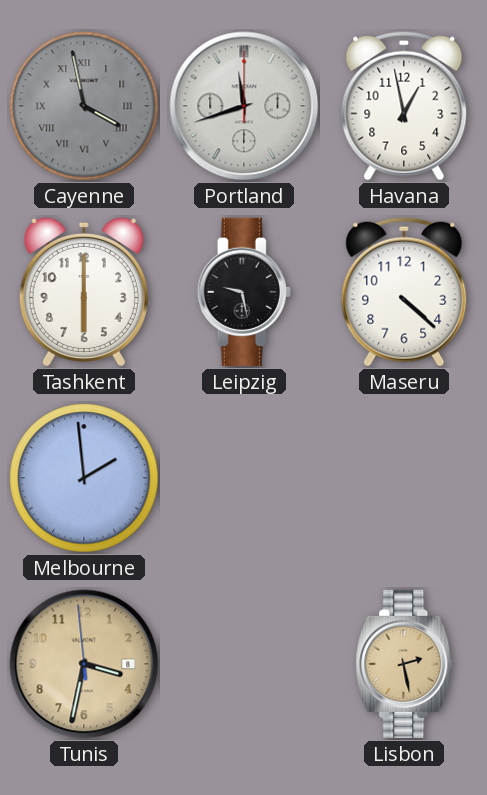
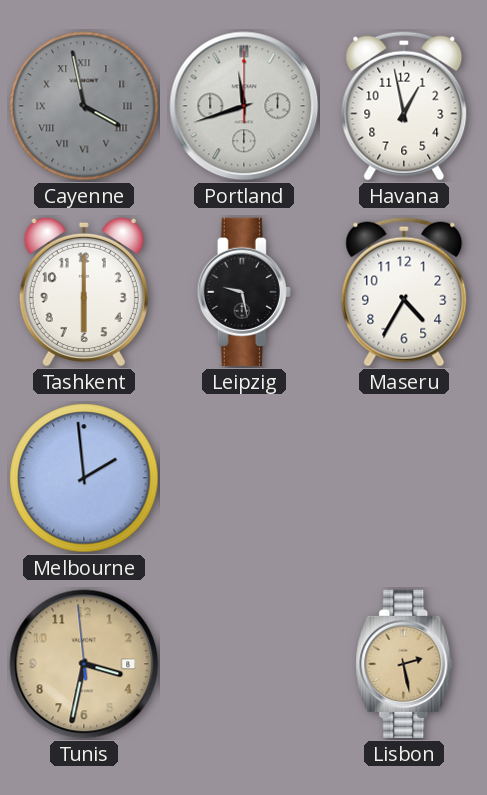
Maseru: 4:22 -> 4:35
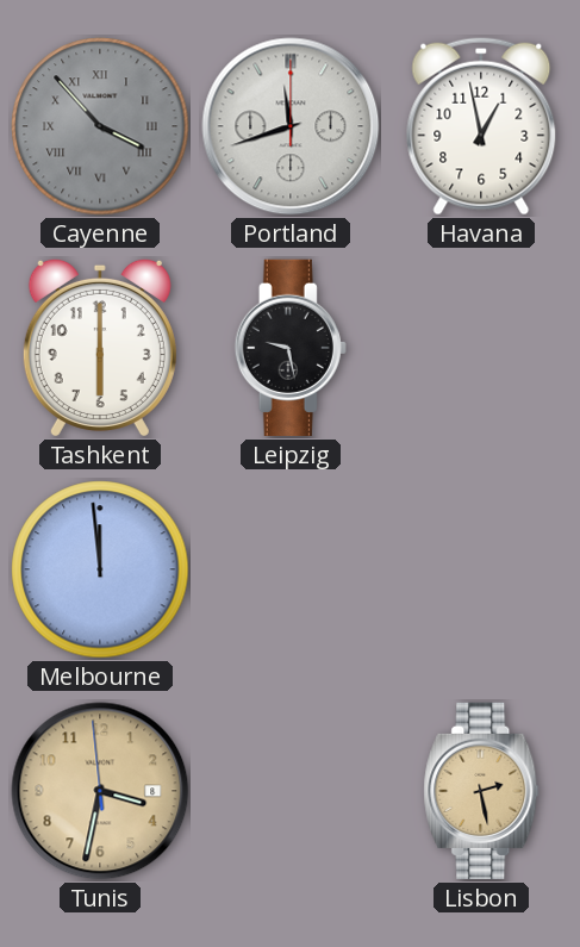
Cayenne: 3:58 -> 3:53
Maseru: 4:35 -> none
Melbourne: 1:59 -> 11:59
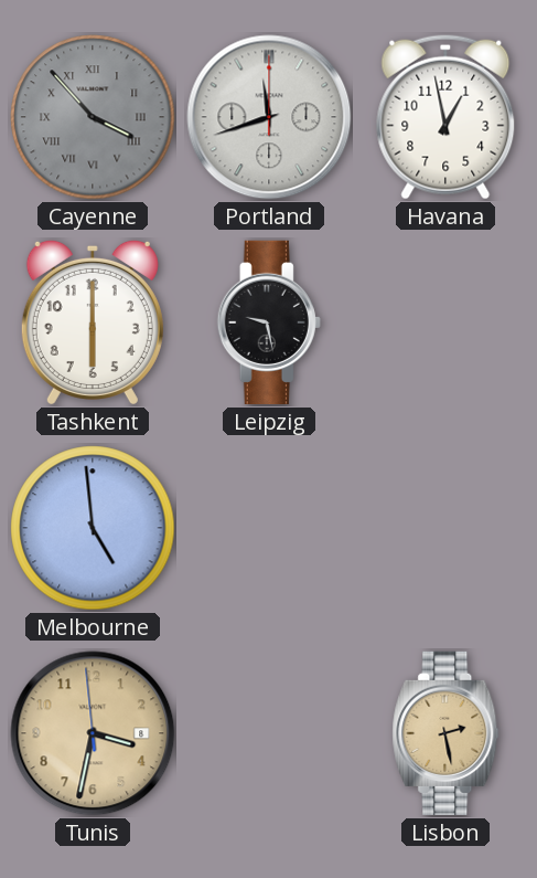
Melbourne: 11:59 -> 4:59
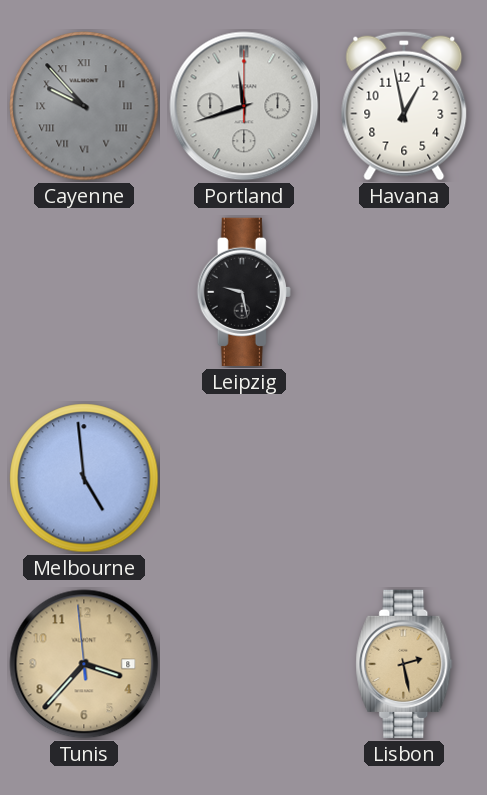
Cayenne: 3:53 -> 9:53
Tashkent: 6:00 -> none
Tunis: 3:31 -> 3:36
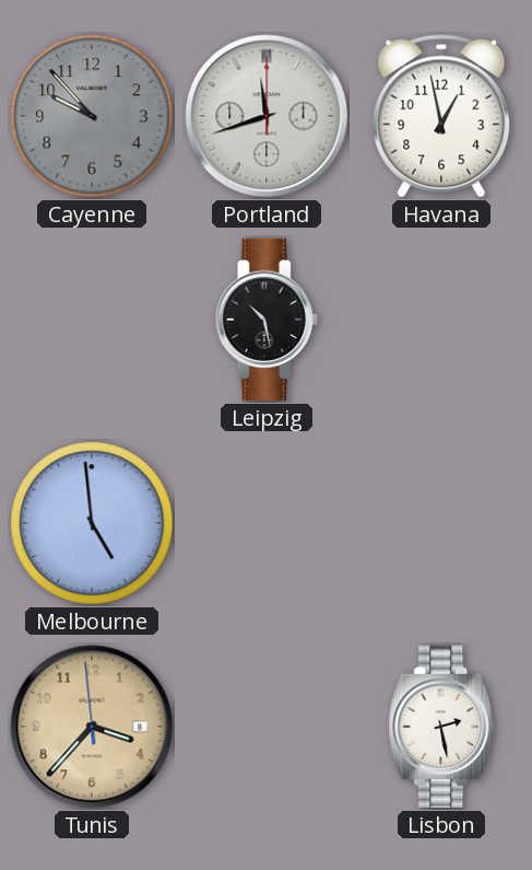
Cayenne numerals: Roman -> Arabic
Leipzig: 9:28 -> 10:28
Lisbon dial: champagne -> white
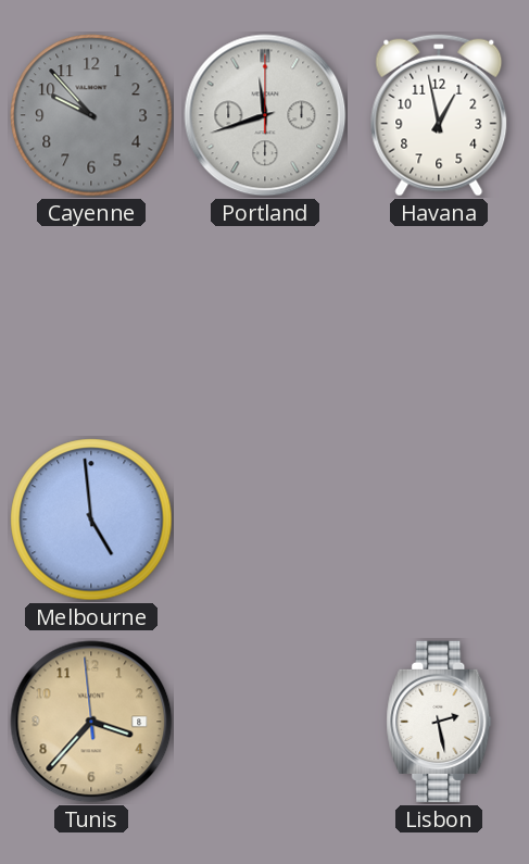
Leipzig: 10:28 -> none
